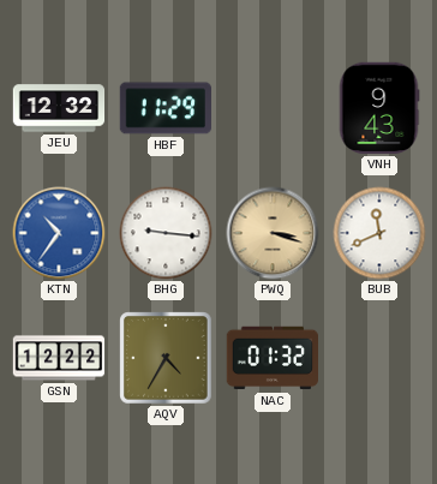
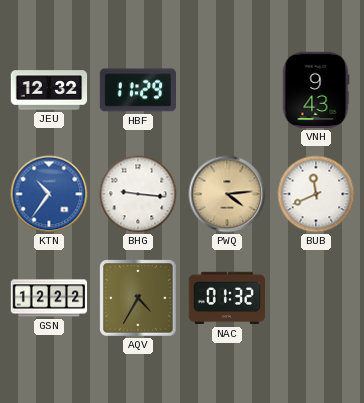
PWQ: 3:18 -> 4:14
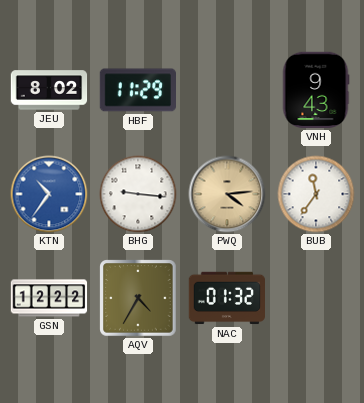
JEU: 12:32 -> 8:02
BUB: 11:41 -> 11:36
